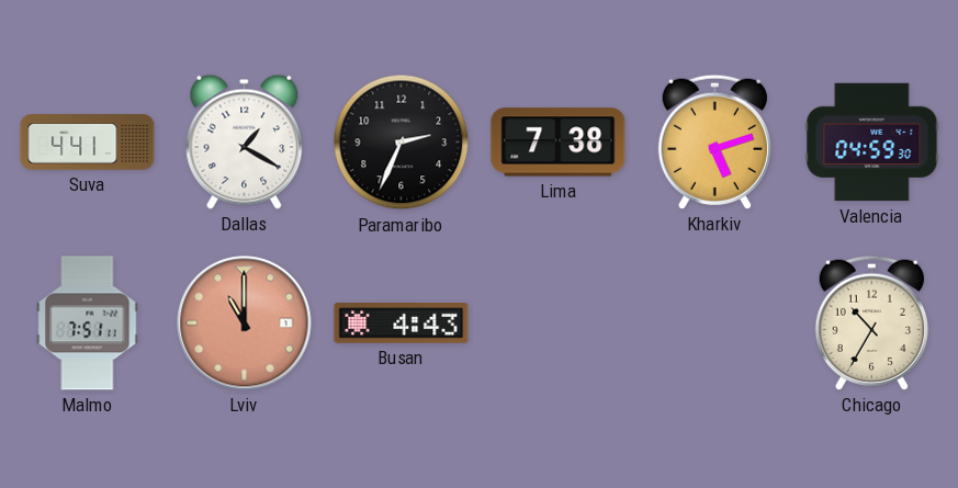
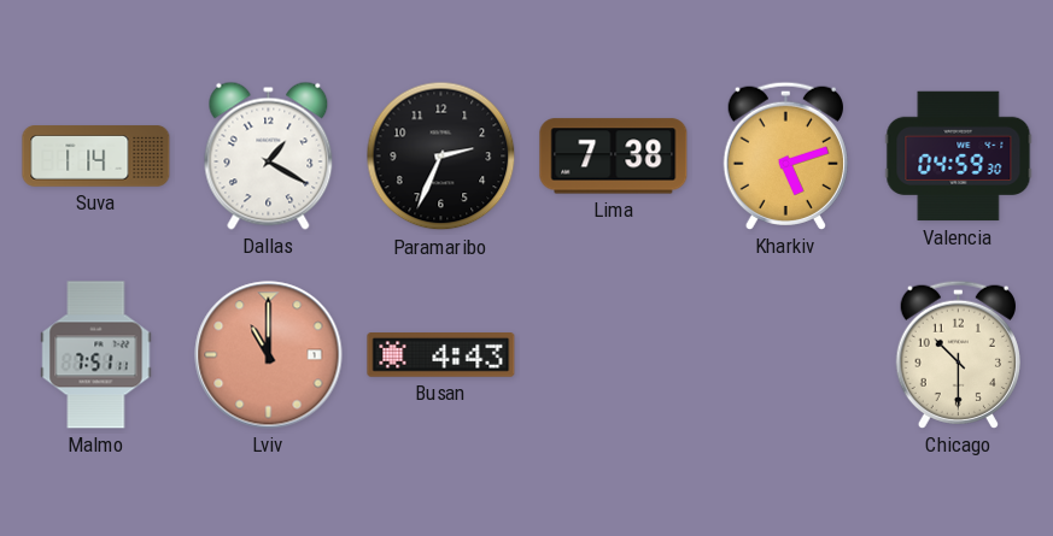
Suva: 4:41 -> 1:14
Chicago: 10:35 -> 10:30
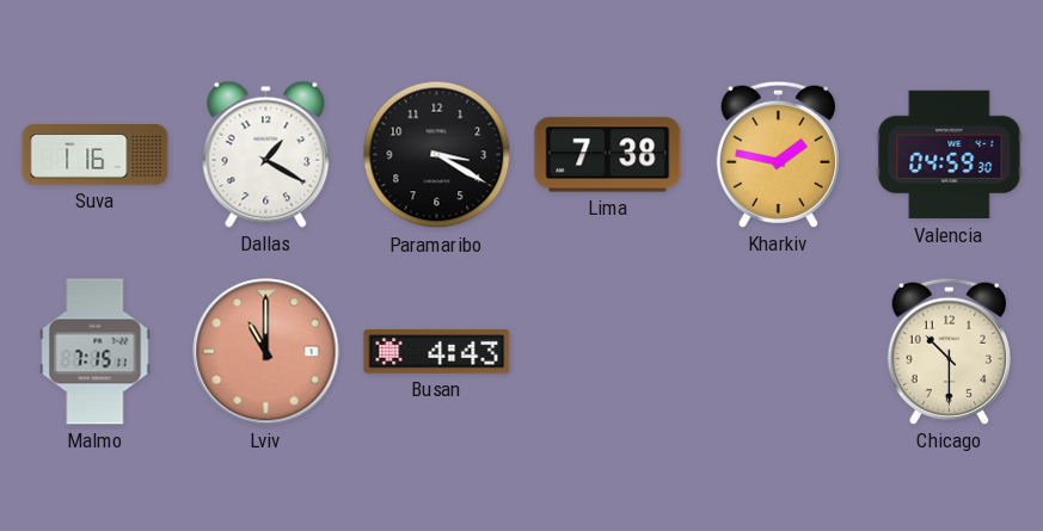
Suva: 1:14 -> 1:16
Paramaribo: 2:34 -> 3:20
Kharkiv: 5:12 -> 1:47
Malmo: 7:51 -> 7:15
